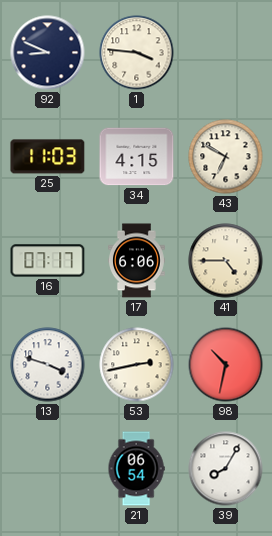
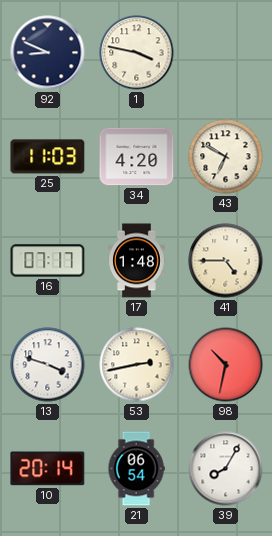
1: 3:46 -> 3:47
34: 4:15 -> 4:20
17: 6:06 -> 1:48
10: none -> 20:14
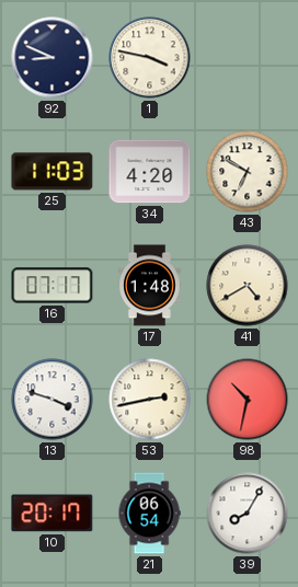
41: 4:45 -> 4:40
10: 20:14 -> 20:17
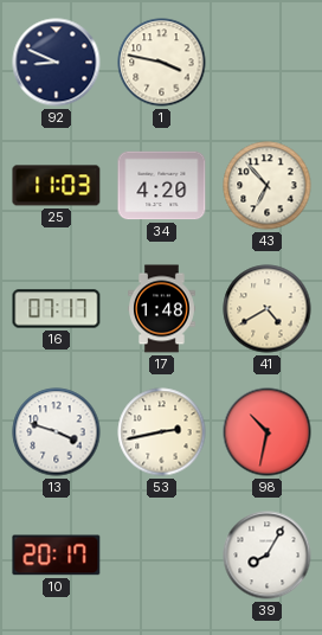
43: 6:50 -> 6:53
21: 06:54 -> none
